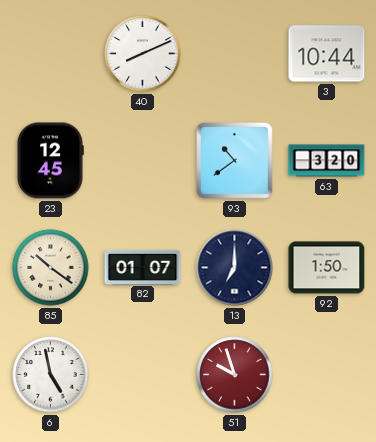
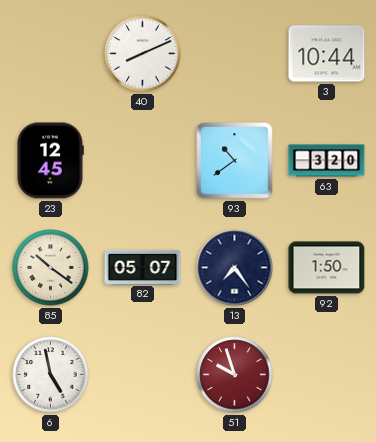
82: 01:07 -> 05:07
13: 7:00 -> 7:24
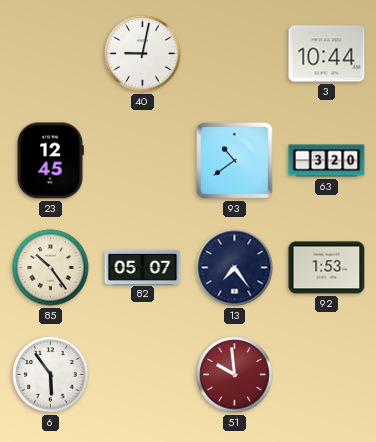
40: 8:11 -> 9:02
85: 10:21 -> 10:24
92: 1:50 -> 1:53
6: 4:58 -> 5:54
51: 9:57 -> 9:59
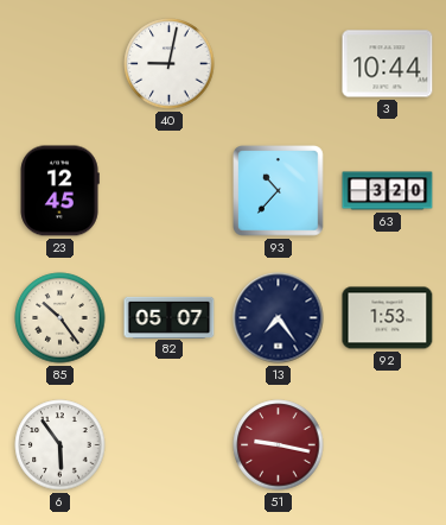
93: 10:39 -> 10:37
51: 9:59 -> 9:17
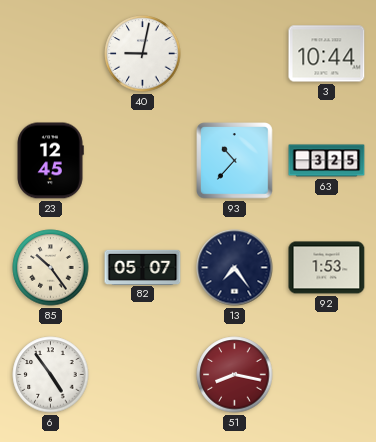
63: 3:20 -> 3:25
6: 5:54 -> 4:54
51: 9:17 -> 8:17
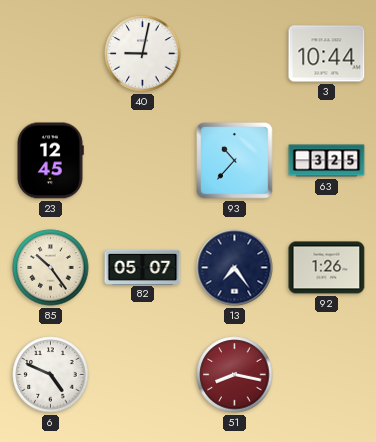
92: 1:53 -> 1:26
6: 4:54 -> 4:49
